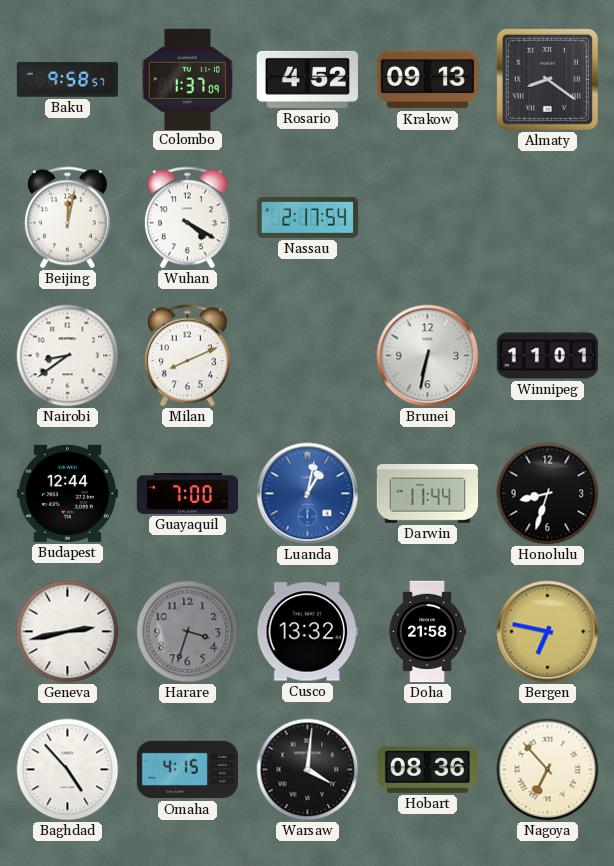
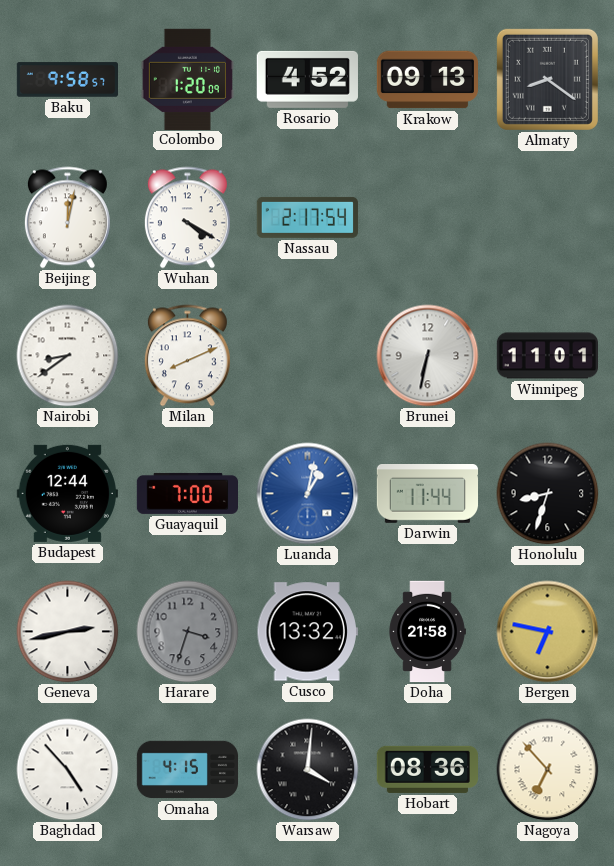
Colombo: 1:37 -> 1:20
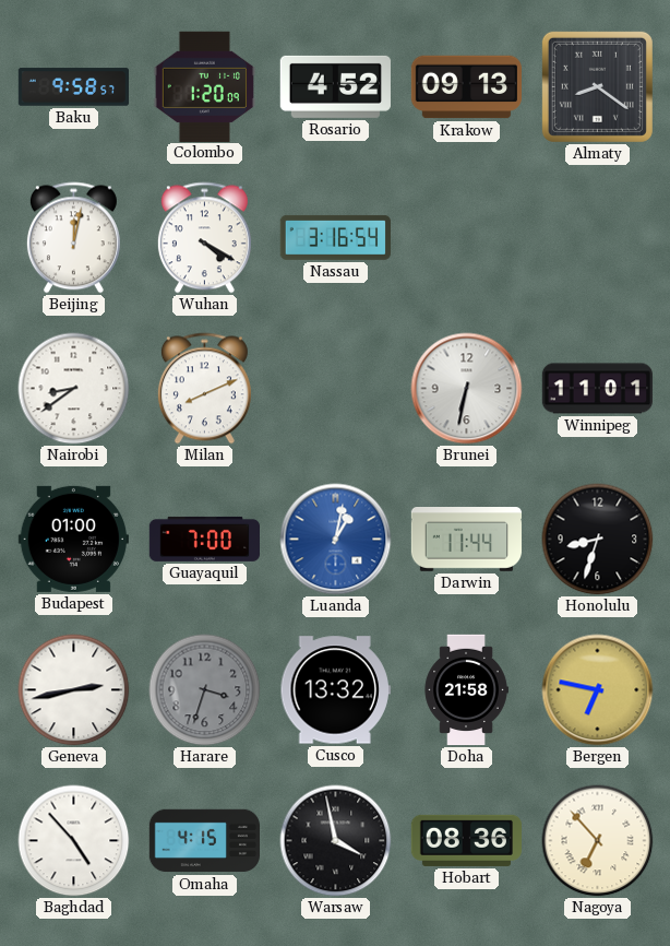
Nassau: 2:17 -> 3:16
Budapest: 12:44 -> 01:00
Warsaw: 4:01 -> 3:58
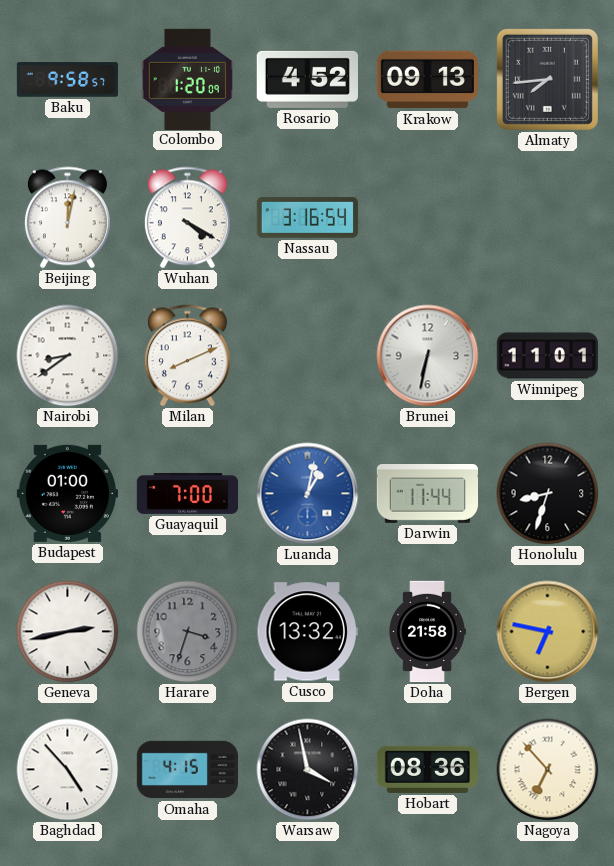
Almaty: 8:21 -> 7:44
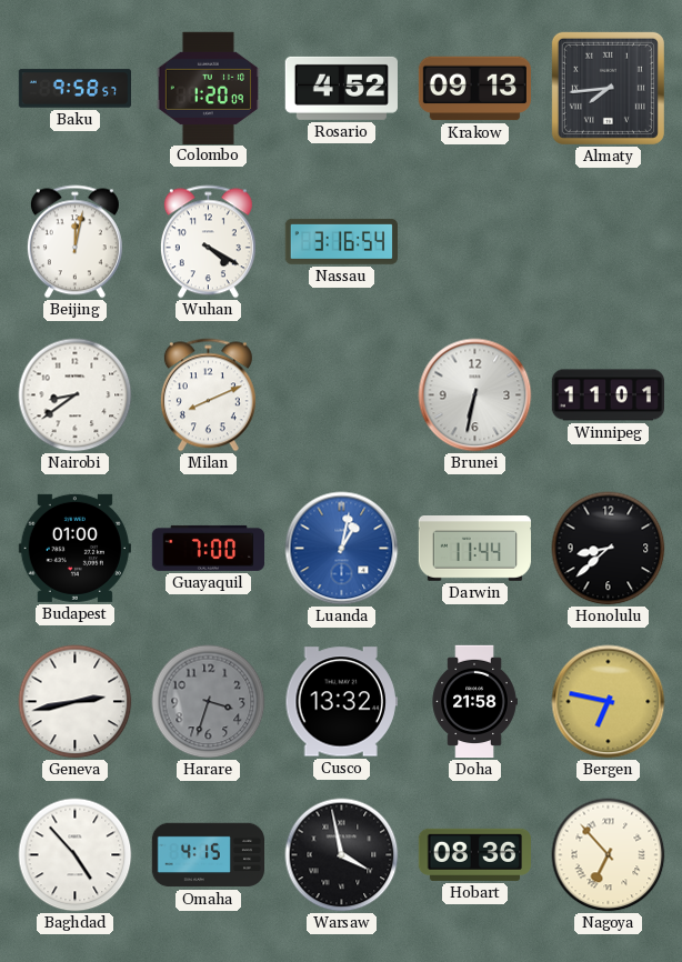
Honolulu: 8:33 -> 8:38
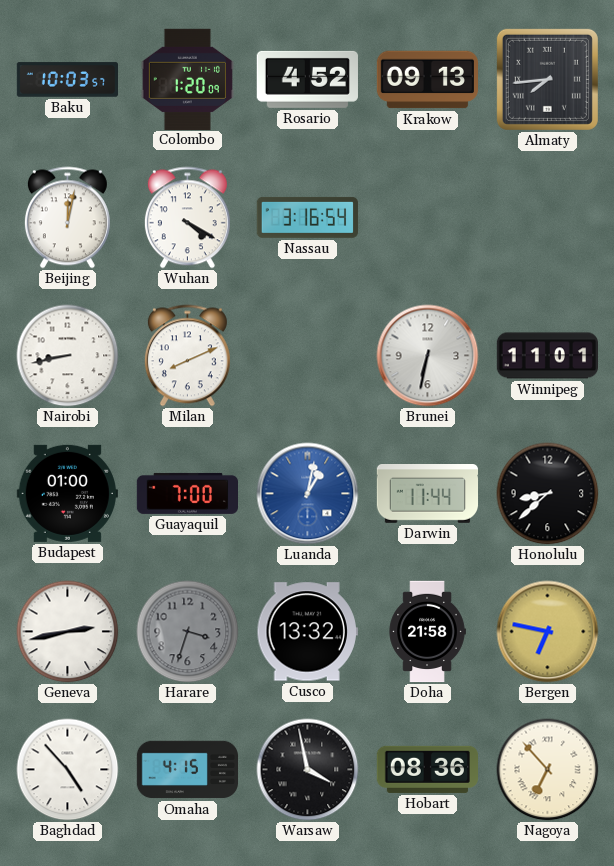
Baku: 9:58 -> 10:03
Nairobi: 8:39 -> 8:43
